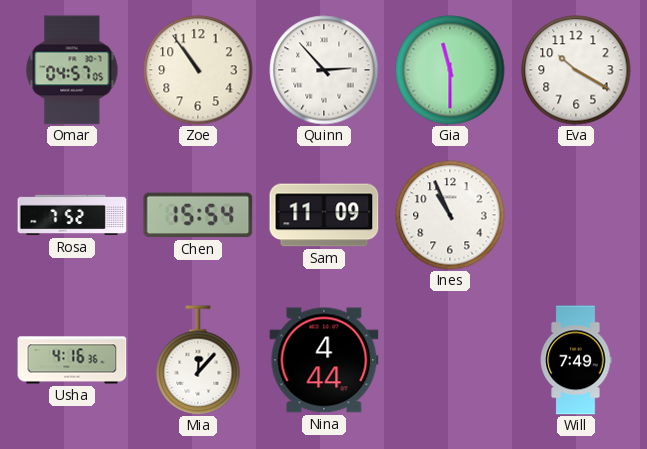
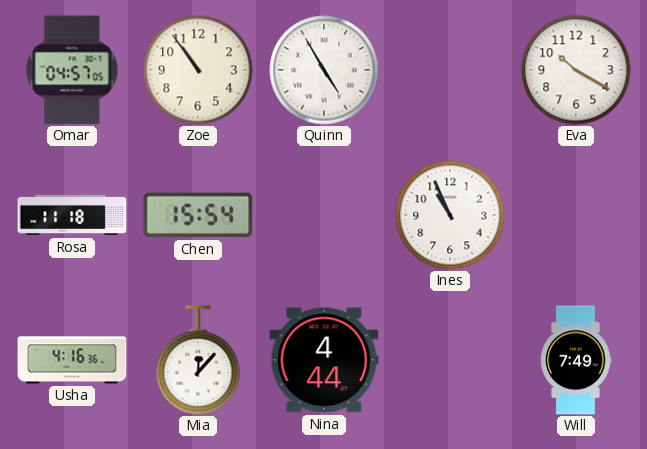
Quinn: 2:53 -> 4:55
Gia: 11:30 -> none
Rosa: 7:52 -> 11:18
Sam: 11:09 -> none
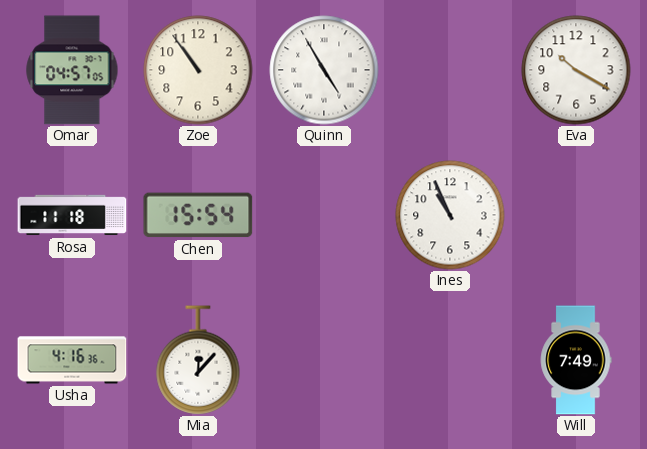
Nina: 4:44 -> none
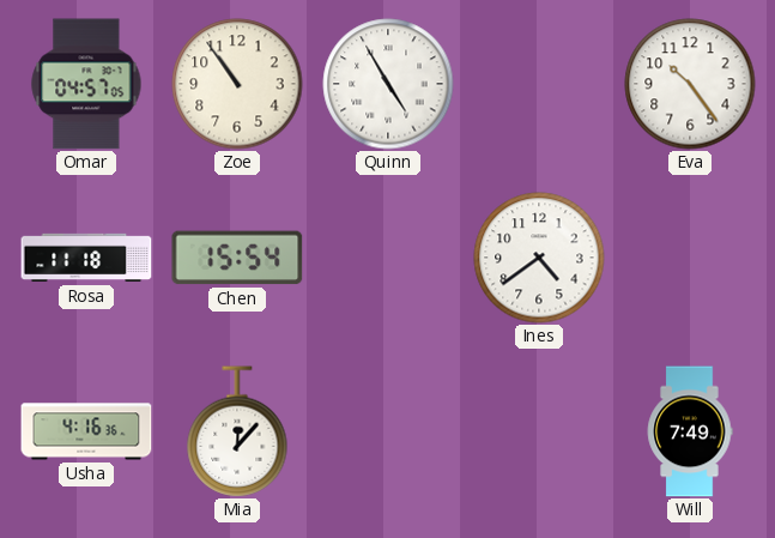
Eva: 10:20 -> 10:24
Ines: 10:56 -> 4:39
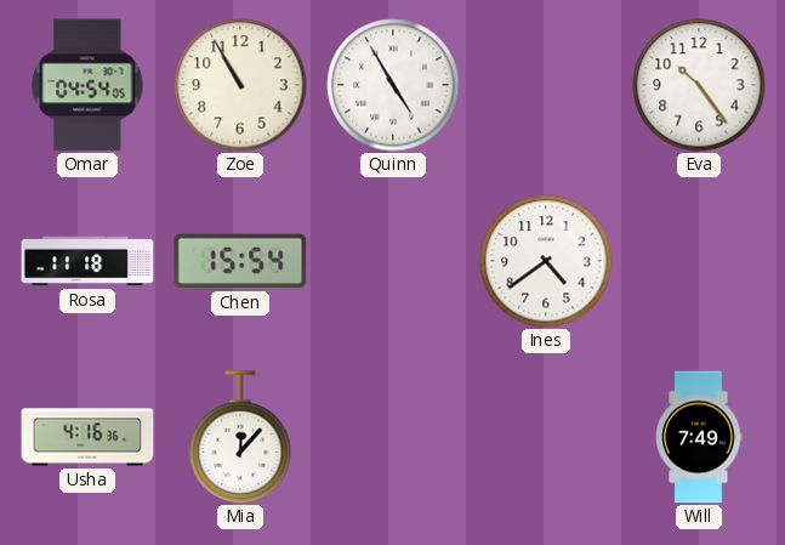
Omar: 04:57 -> 04:54
Zoe: 10:54 -> 10:55
